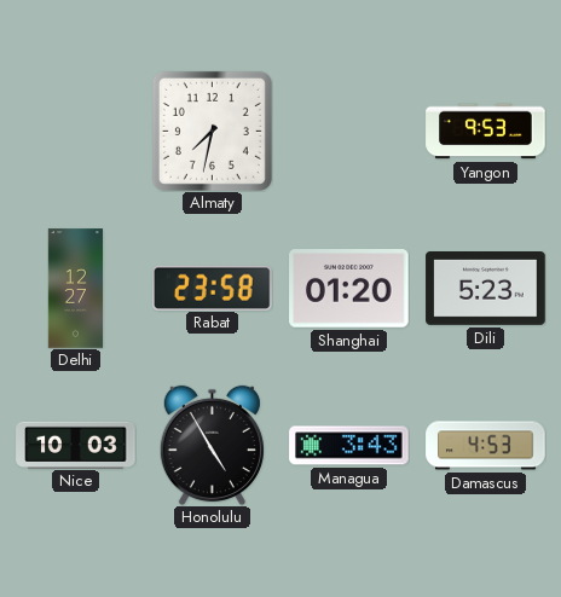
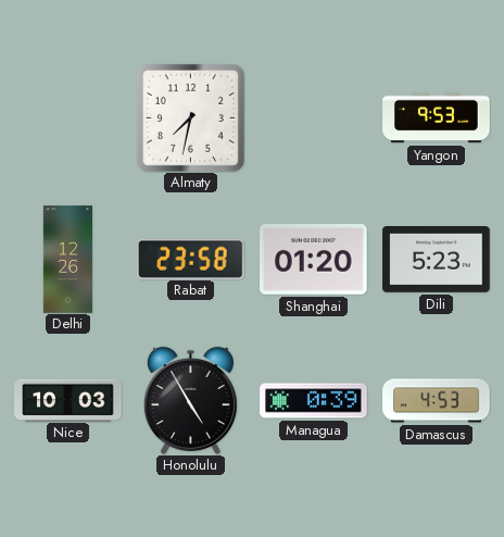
Delhi: 12:27 -> 12:26
Managua: 3:43 -> 0:39
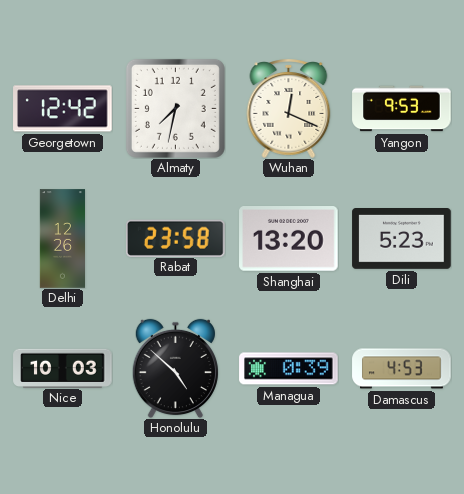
Georgetown: none -> 12:42
Wuhan: none -> 12:19
Shanghai: 01:20 -> 13:20
Honolulu: 4:55 -> 4:52
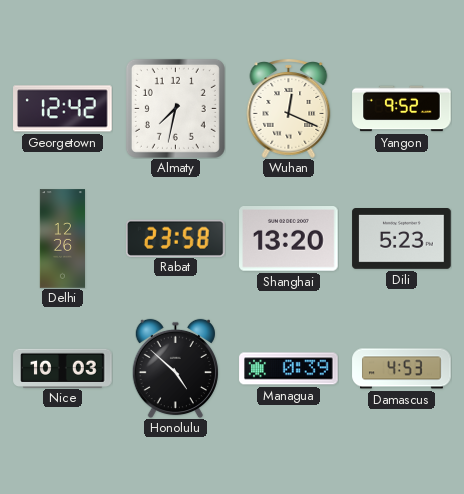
Yangon: 9:53 -> 9:52
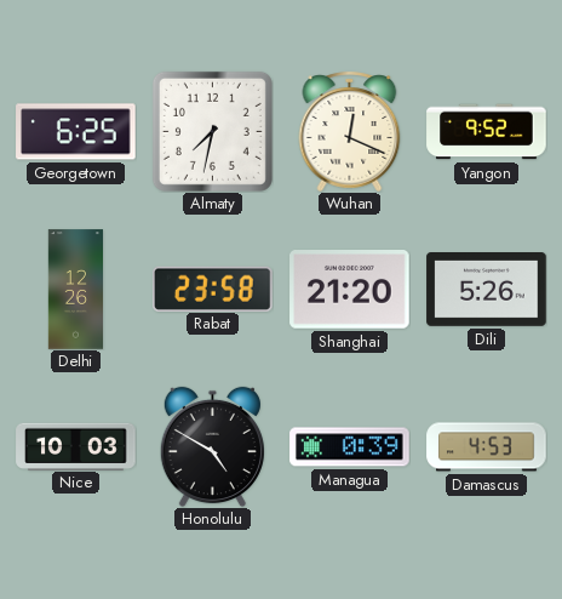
Georgetown: 12:42 -> 6:25
Shanghai: 13:20 -> 21:20
Dili: 5:23 -> 5:26
Honolulu: 4:52 -> 4:50
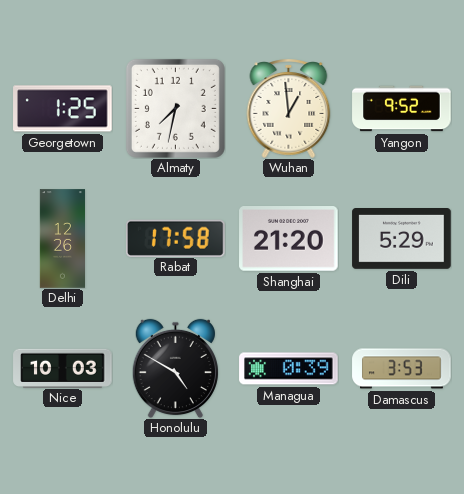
Georgetown: 6:25 -> 1:25
Wuhan: 12:19 -> 12:59
Rabat: 23:58 -> 17:58
Dili: 5:26 -> 5:29
Damascus: 4:53 -> 3:53
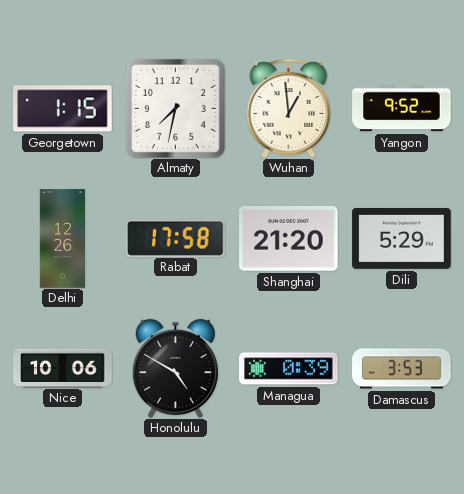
Georgetown: 1:25 -> 1:15
Nice: 10:03 -> 10:06
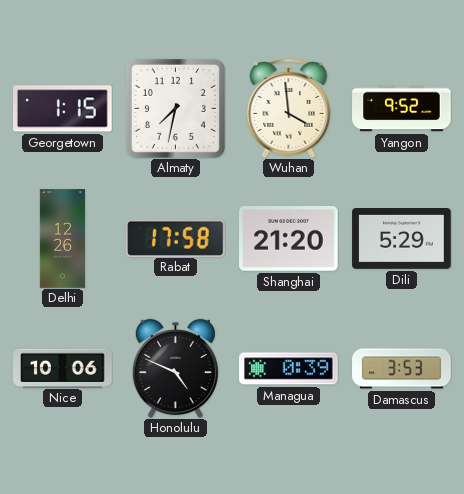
Wuhan: 12:59 -> 3:59
Honolulu: 4:50 -> 4:49
